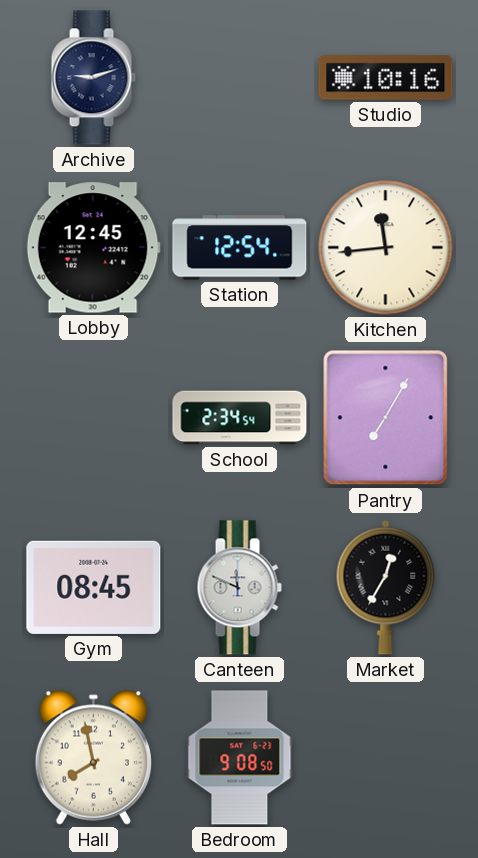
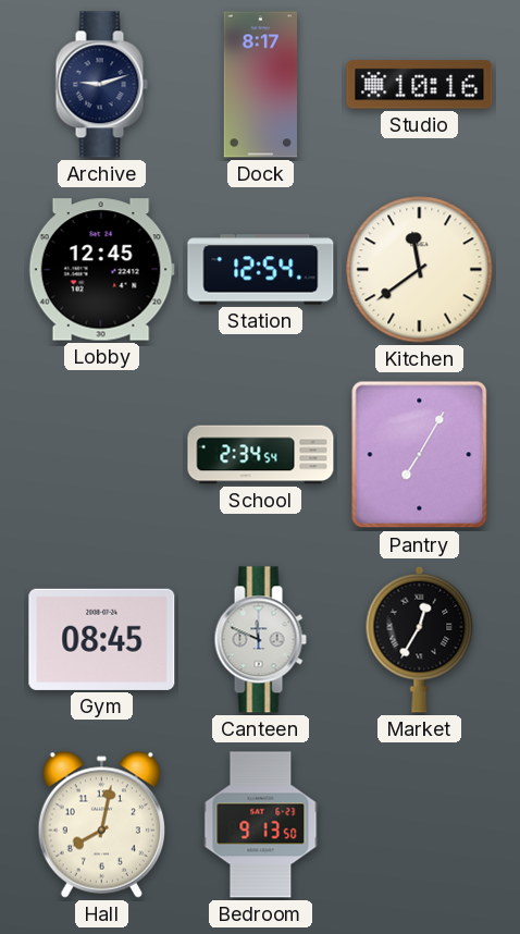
Dock: none -> 8:17
Kitchen: 11:44 -> 11:39
Hall: 7:58 -> 8:02
Bedroom: 9:08 -> 9:13
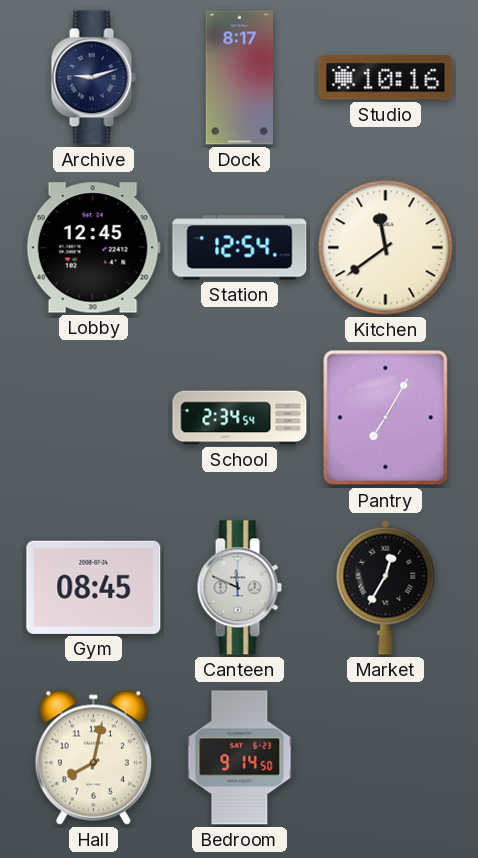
Bedroom: 9:13 -> 9:14
